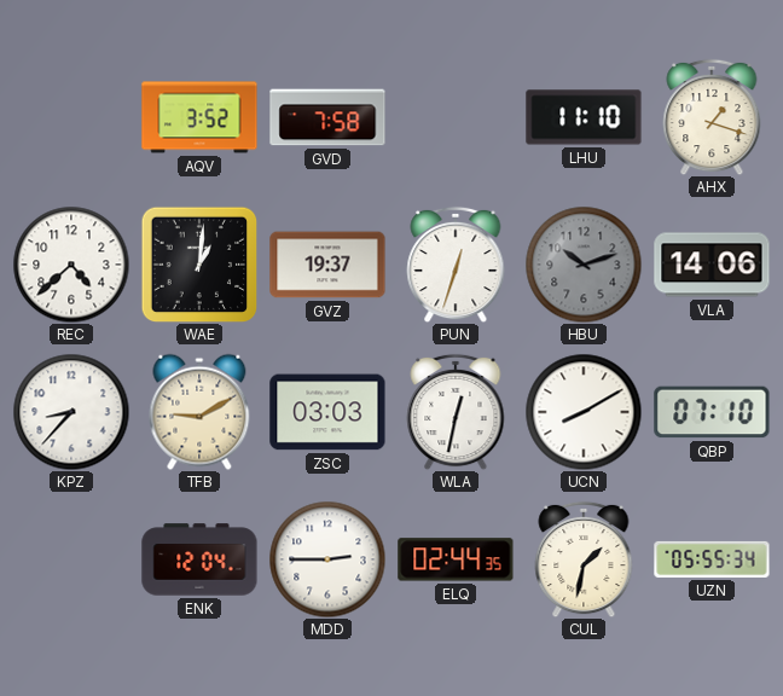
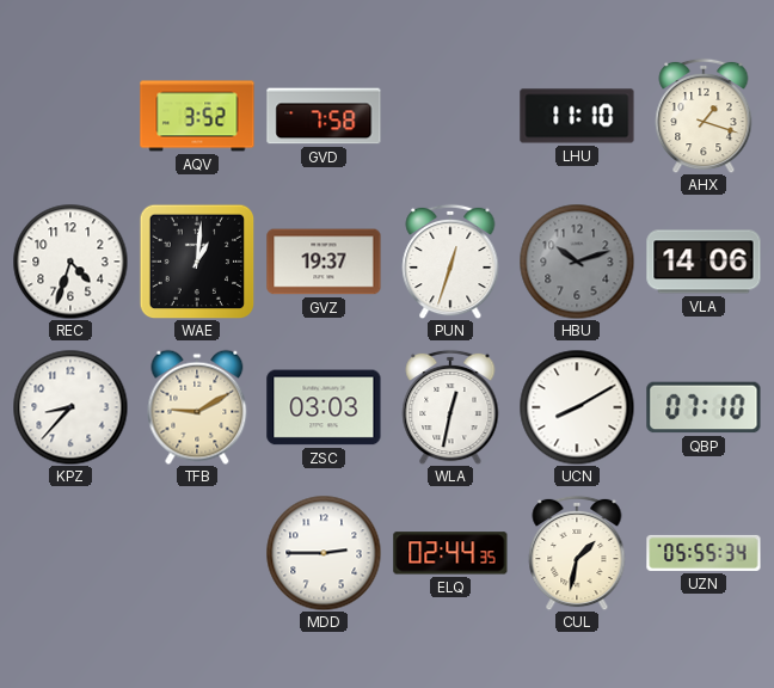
REC: 4:38 -> 4:33
ENK: 12:04 -> none
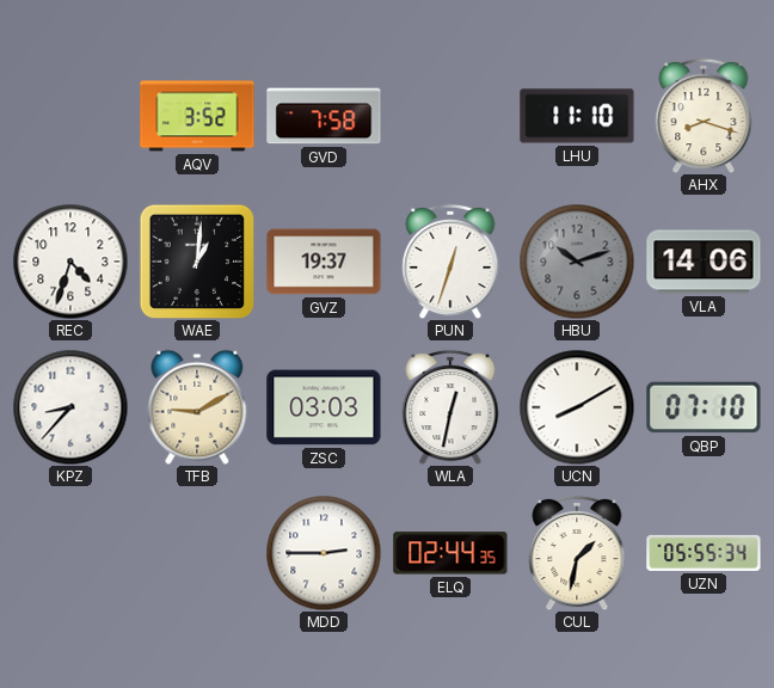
AHX: 1:18 -> 8:18
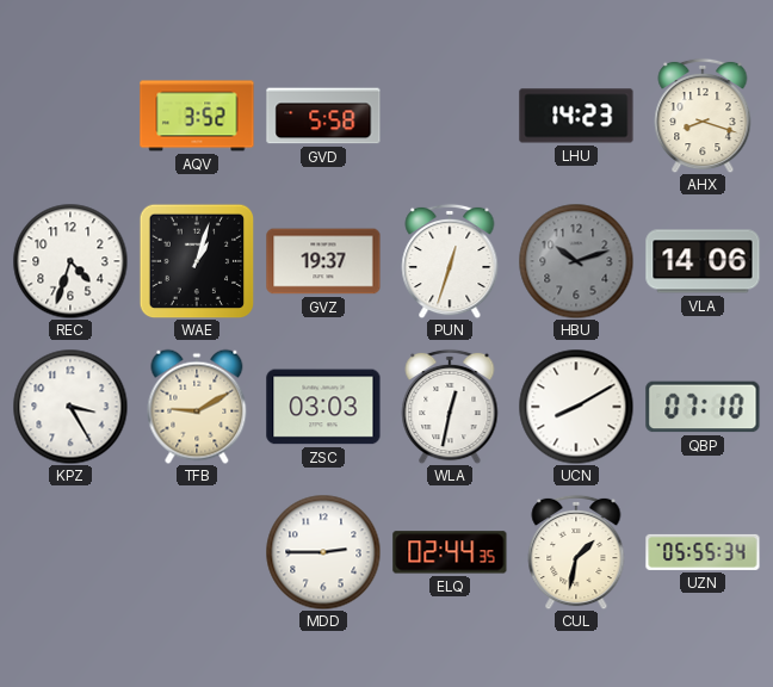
GVD: 7:58 -> 5:58
LHU: 11:10 -> 14:23
WAE: 1:01 -> 1:03
KPZ: 8:37 -> 3:25
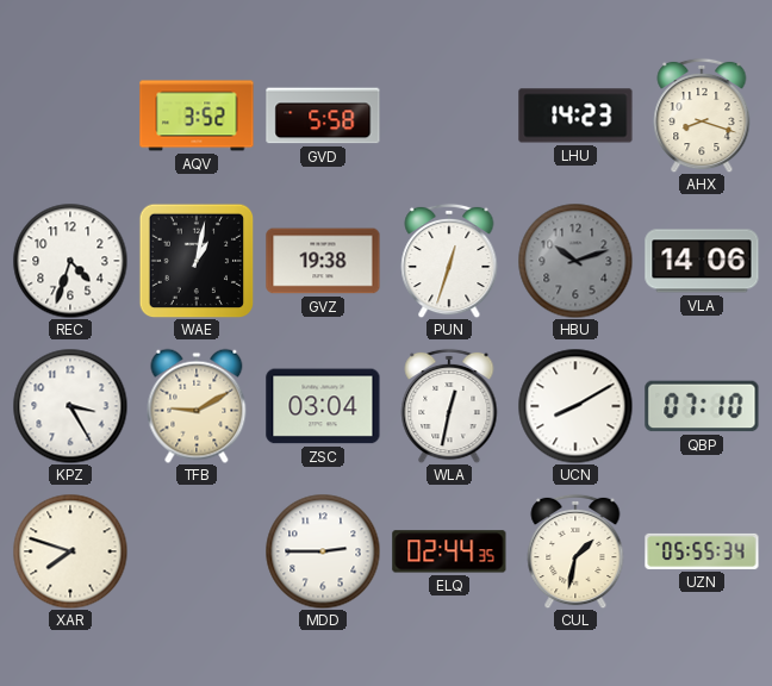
WAE: 1:03 -> 1:02
GVZ: 19:37 -> 19:38
ZSC: 03:03 -> 03:04
XAR: none -> 7:48
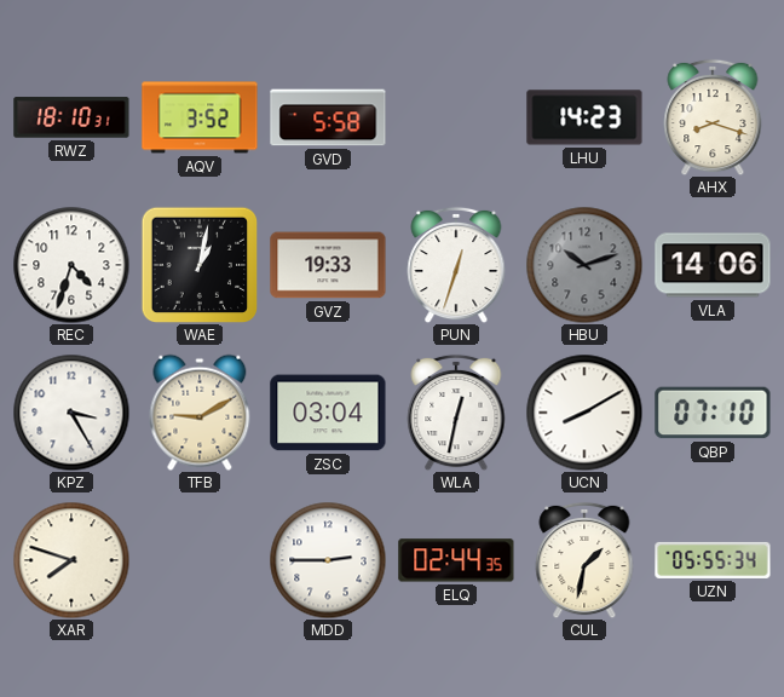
RWZ: none -> 18:10
GVZ: 19:38 -> 19:33
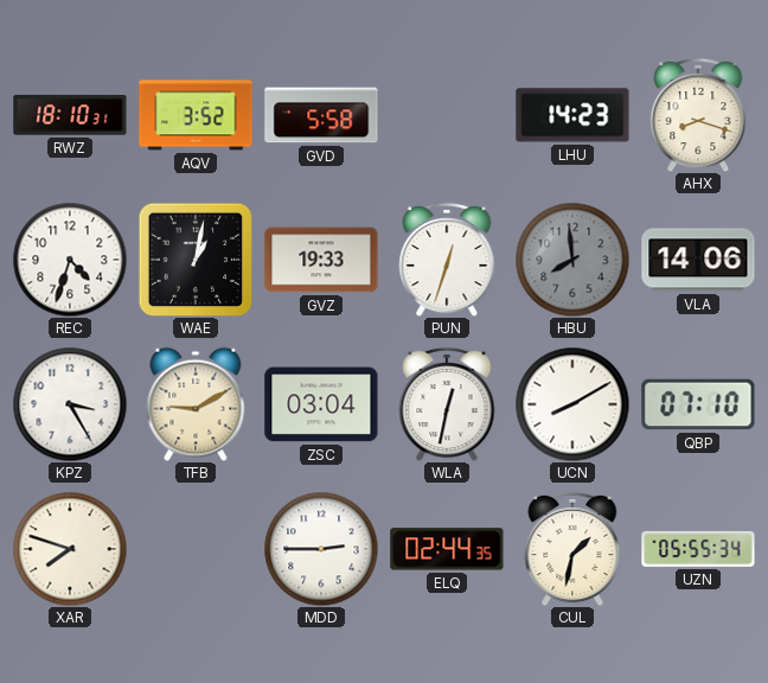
HBU: 10:12 -> 7:59
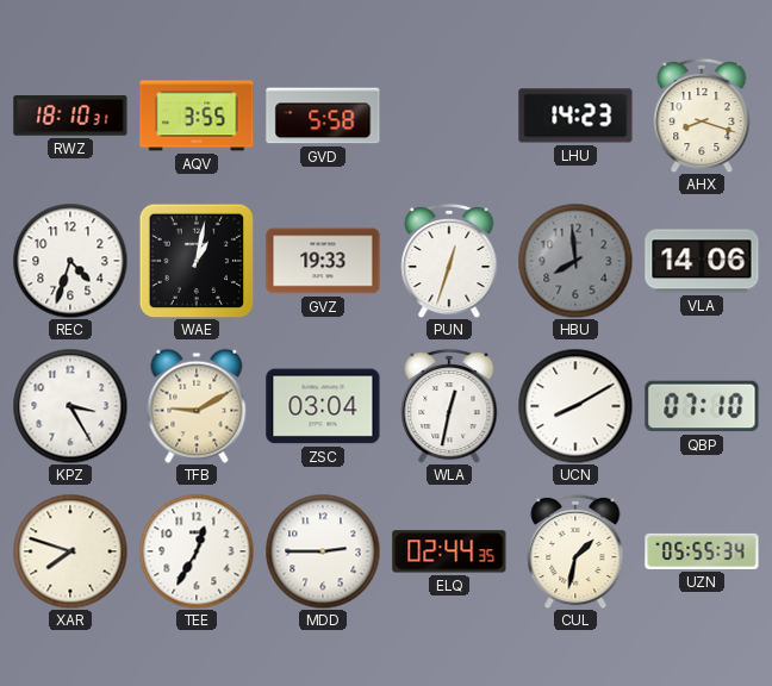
AQV: 3:52 -> 3:55
TEE: none -> 12:35
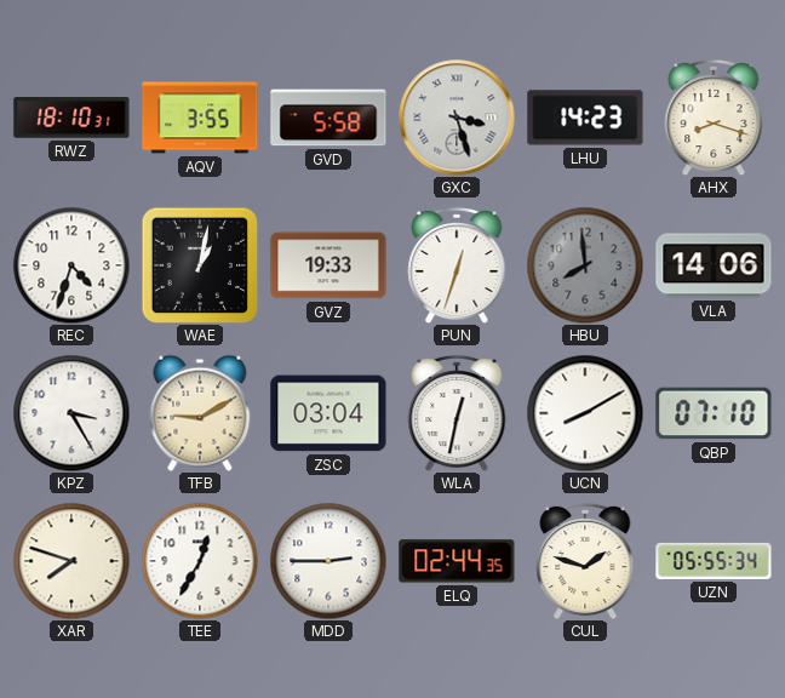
GXC: none -> 3:27
CUL: 1:32 -> 1:48
